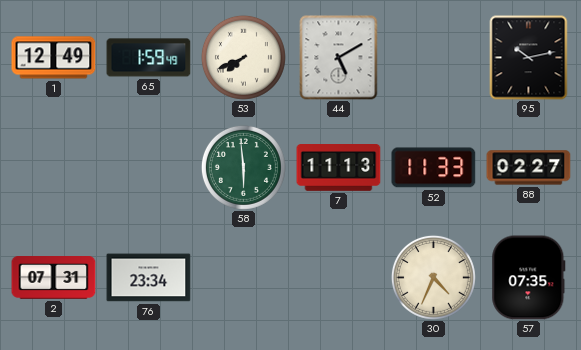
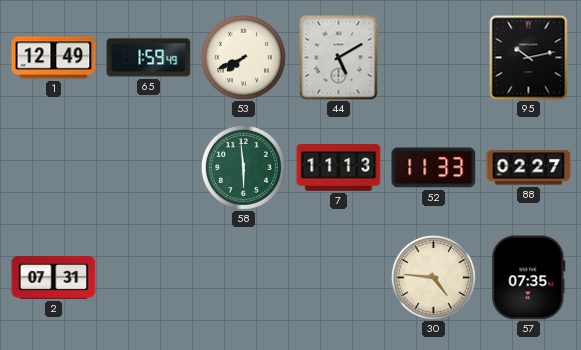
76: 23:34 -> none
30: 4:34 -> 4:46
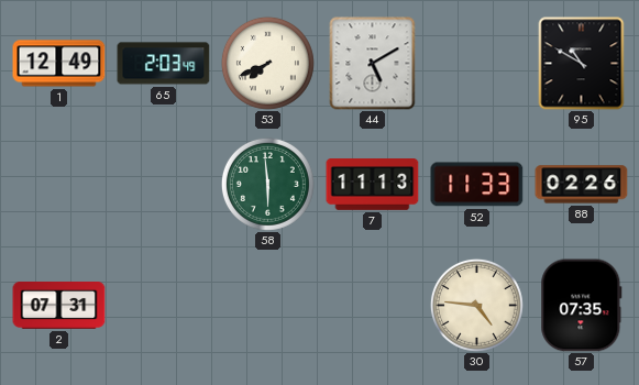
65: 1:59 -> 2:03
95: 10:13 -> 10:50
88: 02:27 -> 02:26
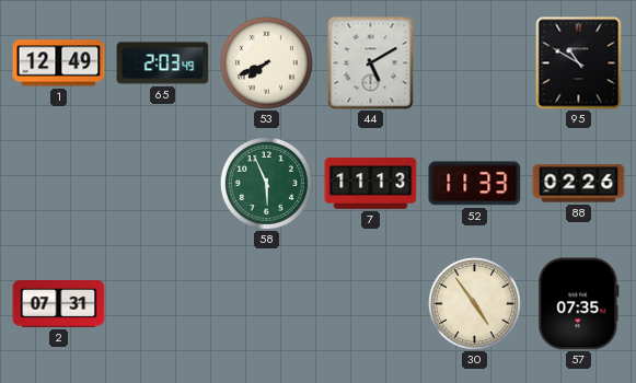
58: 5:59 -> 5:56
30: 4:46 -> 4:54
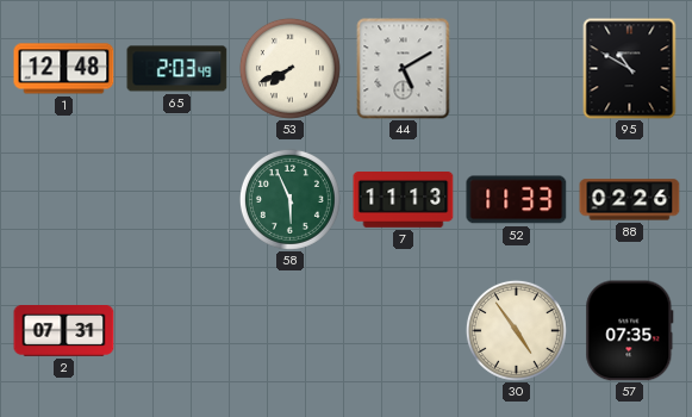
1: 12:49 -> 12:48
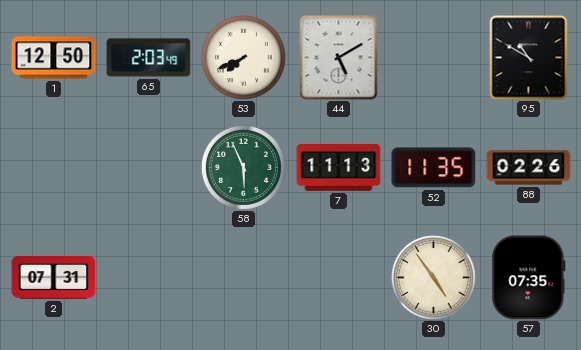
1: 12:48 -> 12:50
52: 11:33 -> 11:35
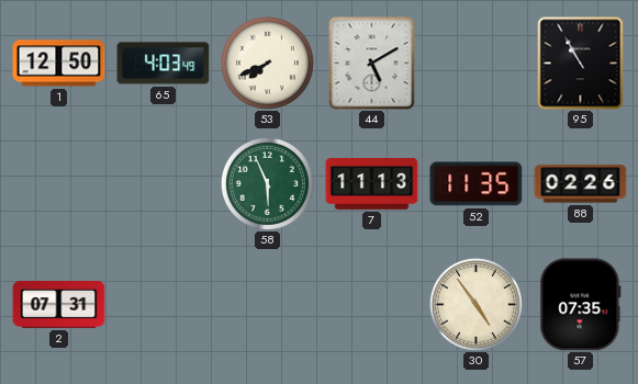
65: 2:03 -> 4:03
95: 10:50 -> 10:55
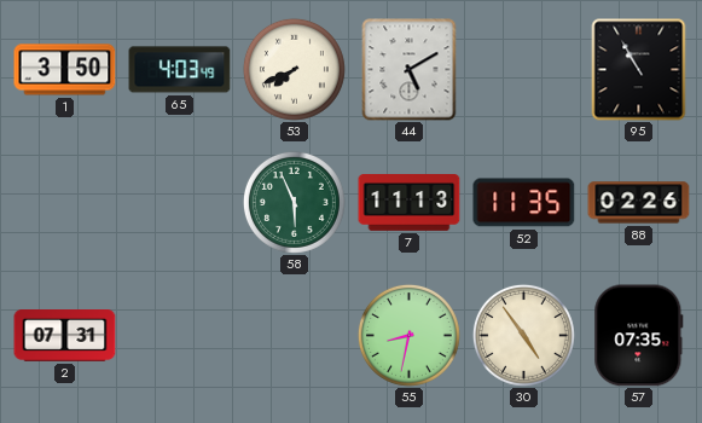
1: 12:50 -> 3:50
55: none -> 8:32
